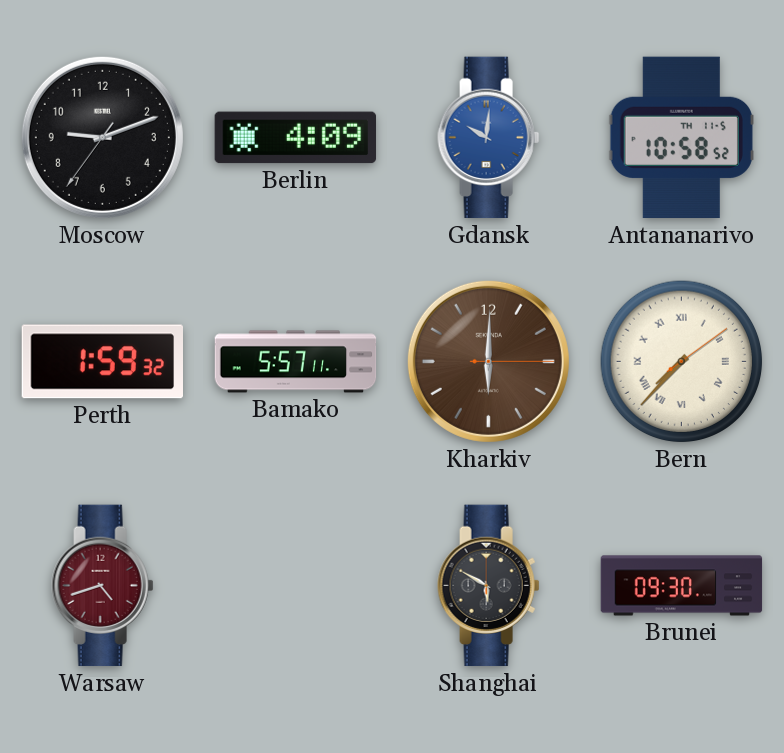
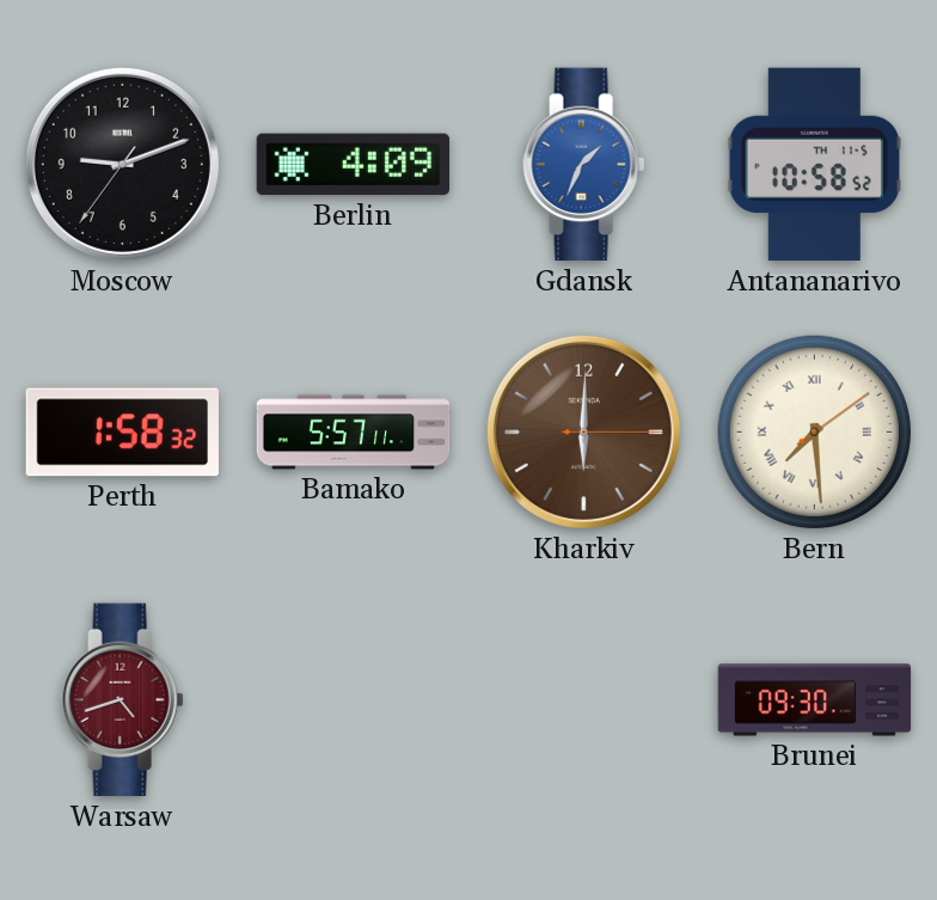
Gdansk: 10:01 -> 1:34
Perth: 1:59 -> 1:58
Bern: 7:37 -> 7:29
Shanghai: 5:50 -> none
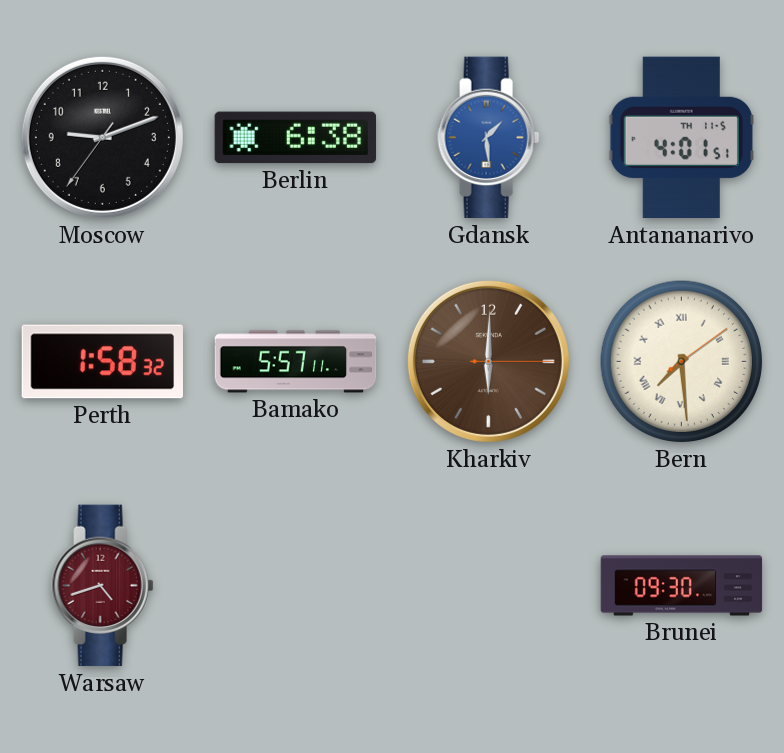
Berlin: 4:09 -> 6:38
Gdansk: 1:34 -> 1:29
Antananarivo: 10:58 -> 4:01
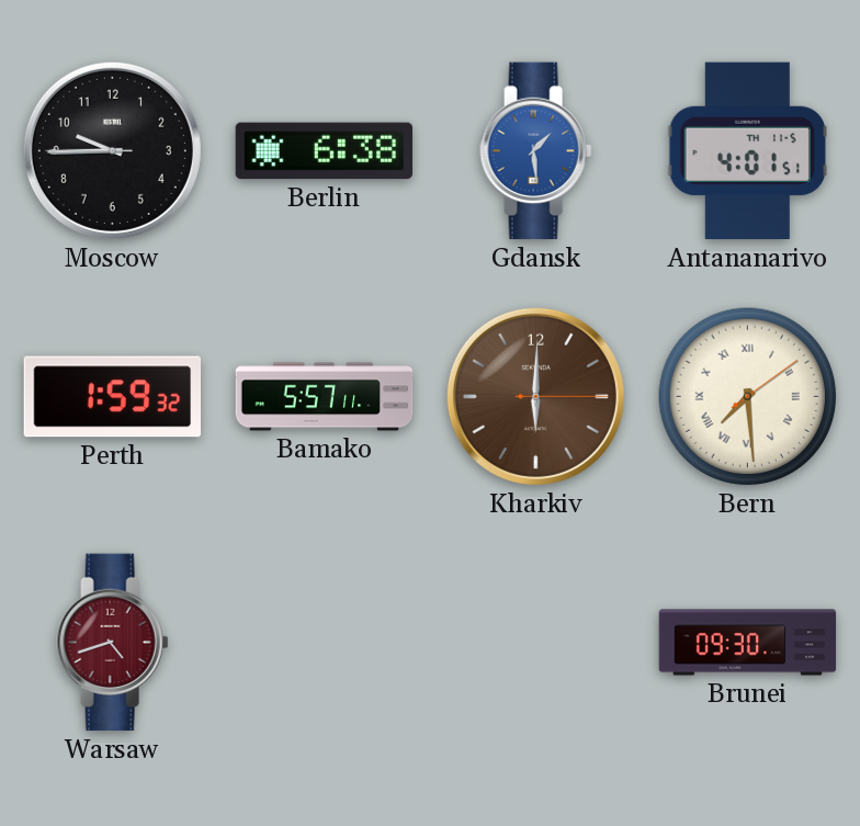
Moscow: 9:11 -> 9:44
Perth: 1:58 -> 1:59
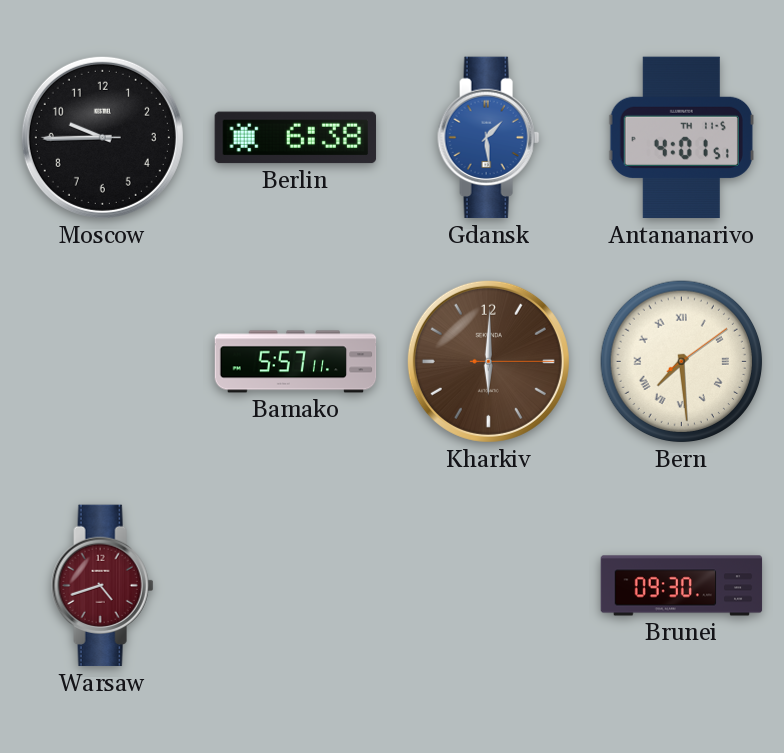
Perth: 1:59 -> none
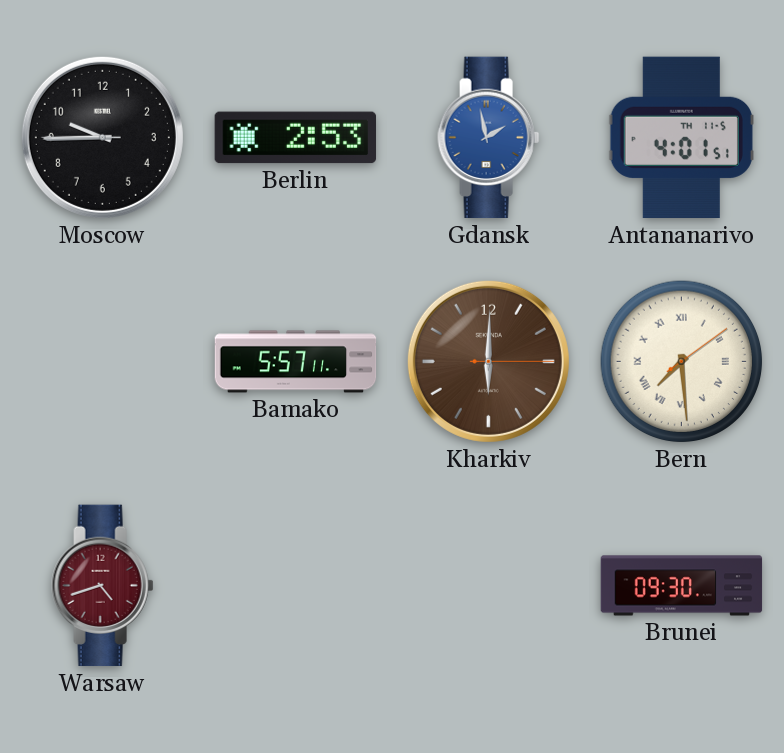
Berlin: 6:38 -> 2:53
Gdansk: 1:29 -> 1:58
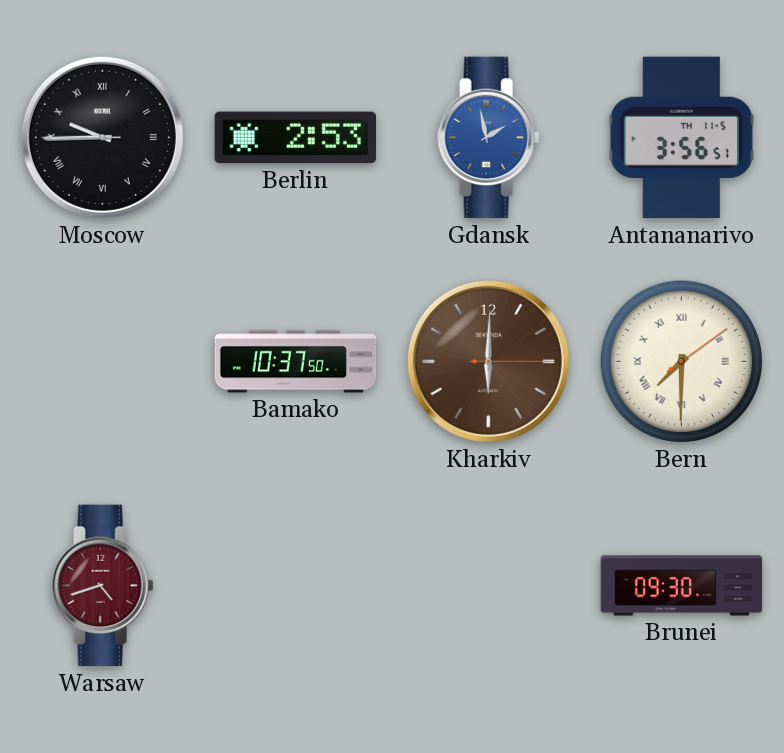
Moscow numerals: Arabic -> Roman
Antananarivo: 4:01 -> 3:56
Bamako: 5:57 -> 10:37
Bern: 7:29 -> 7:30
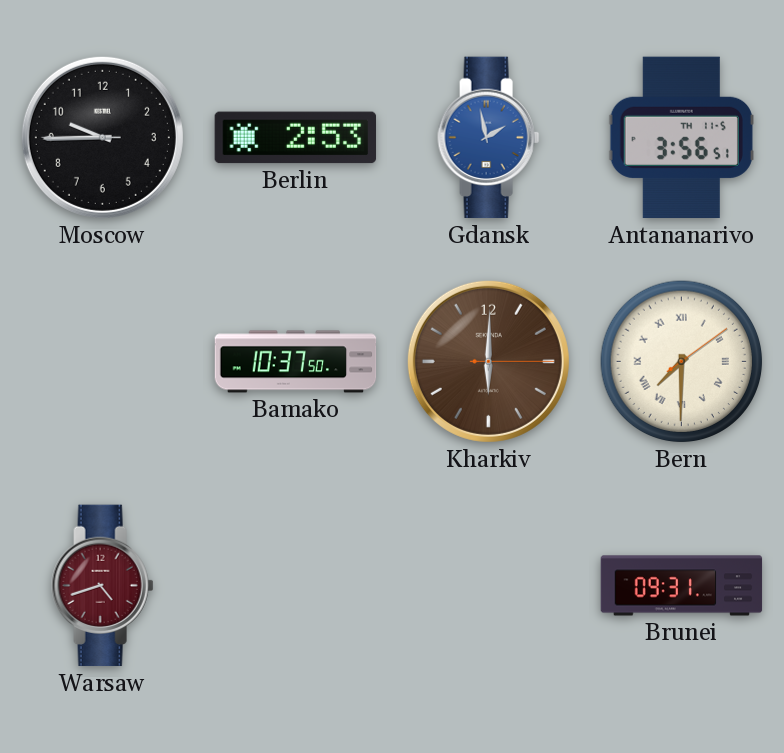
Moscow numerals: Roman -> Arabic
Brunei: 09:30 -> 09:31
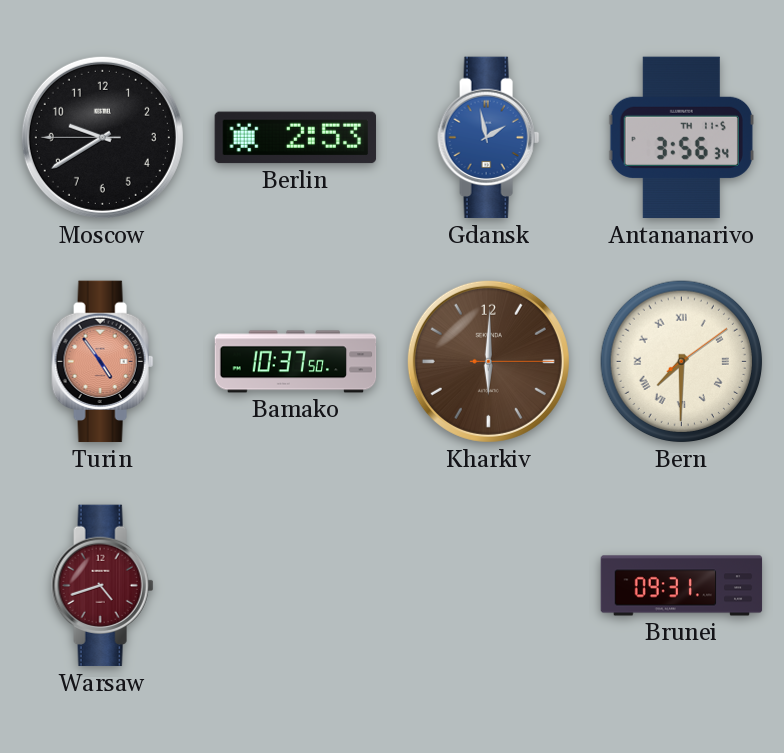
Moscow: 9:44 -> 9:39
Antananarivo: 3:56:51 -> 3:56:34
Turin: none -> 4:54
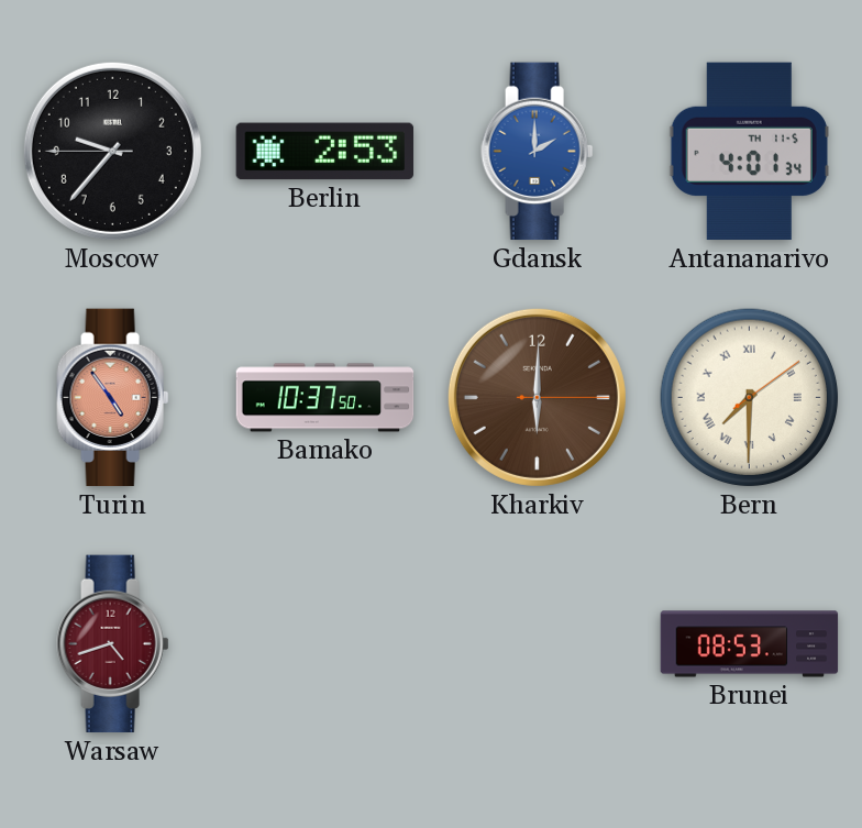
Moscow: 9:39 -> 9:36
Gdansk: 1:58 -> 2:00
Antananarivo: 3:56 -> 4:01
Brunei: 09:31 -> 08:53
